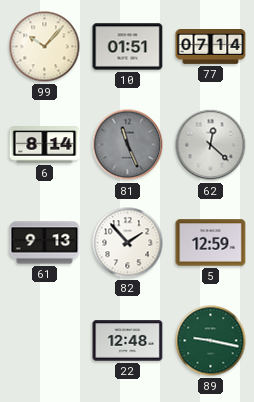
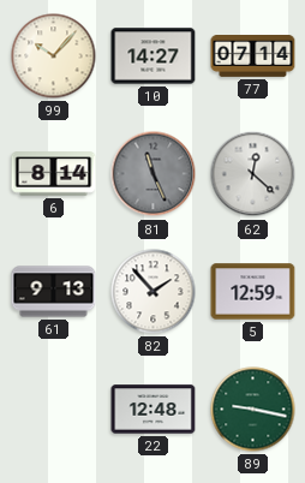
10: 01:51 -> 14:27
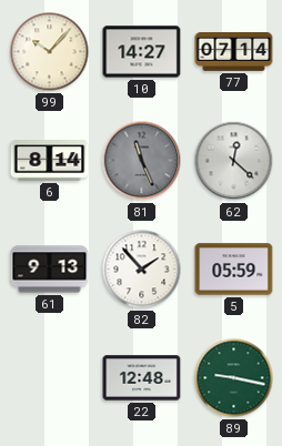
5: 12:59 -> 05:59
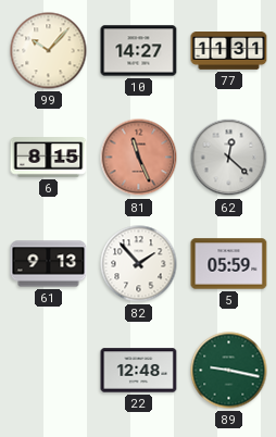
77: 07:14 -> 11:31
6: 8:14 -> 8:15
81 dial: grey -> salmon
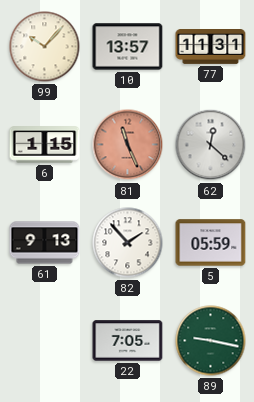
10: 14:27 -> 13:57
6: 8:15 -> 1:15
22: 12:48 -> 7:05
